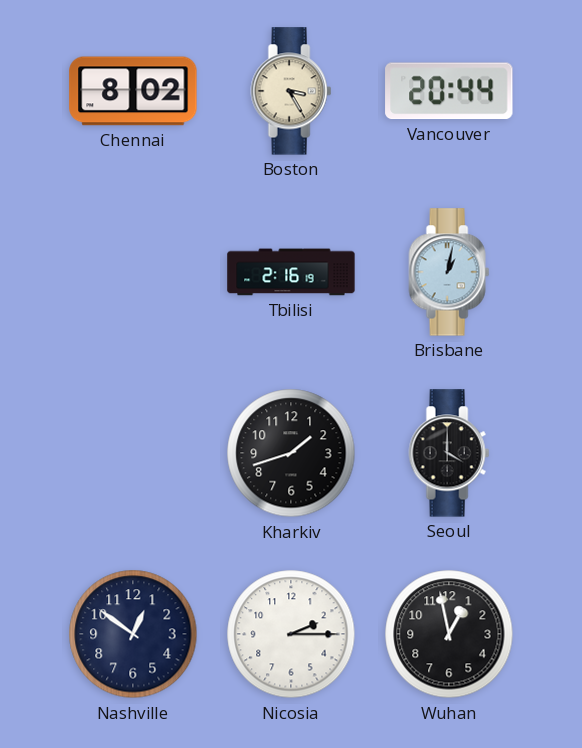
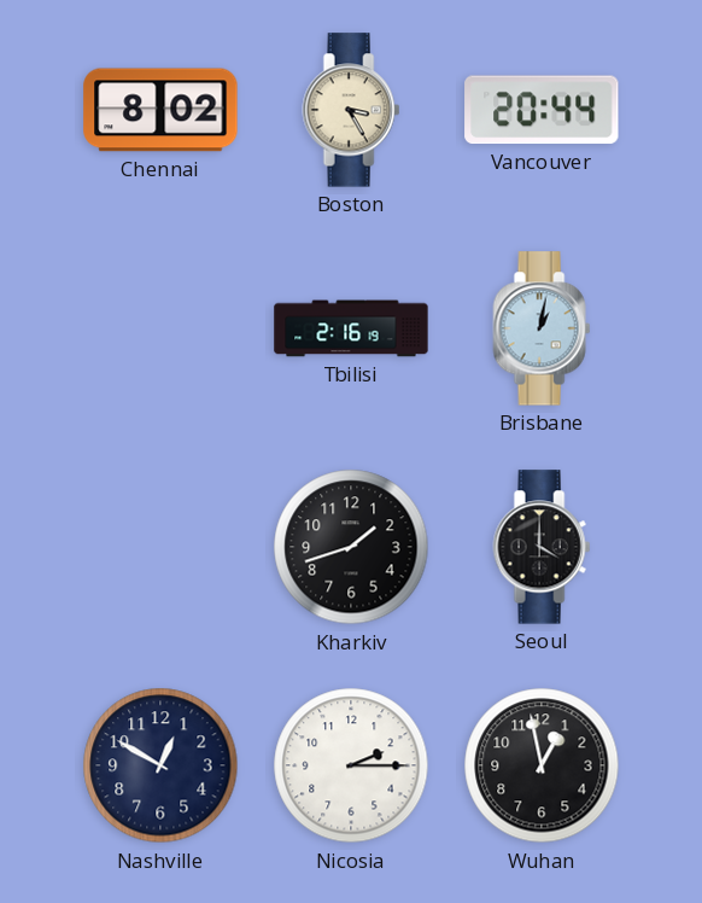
Nashville: 12:51 -> 12:50
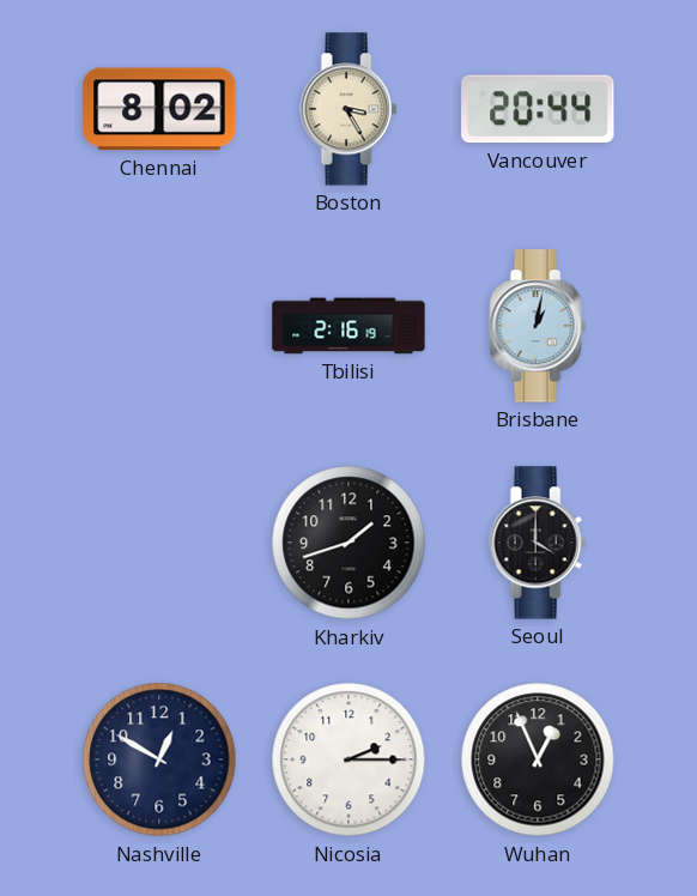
Wuhan: 12:58 -> 12:56
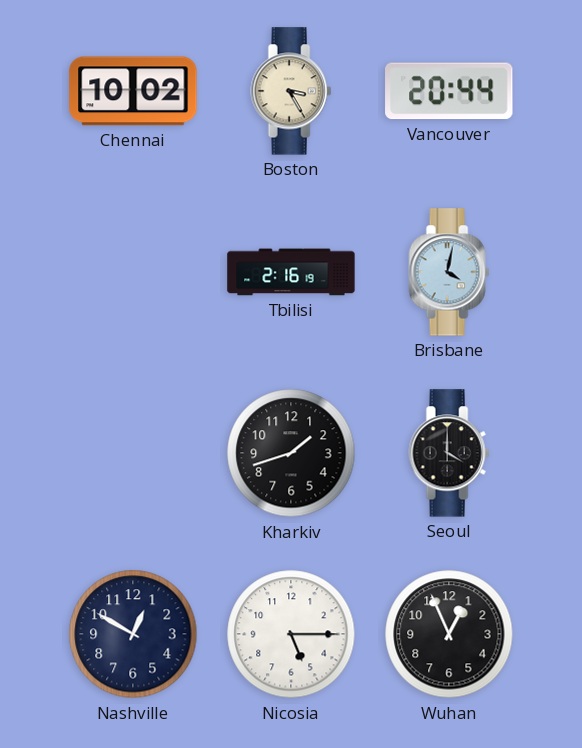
Chennai: 8:02 -> 10:02
Brisbane: 1:02 -> 4:02
Nicosia: 2:15 -> 5:15
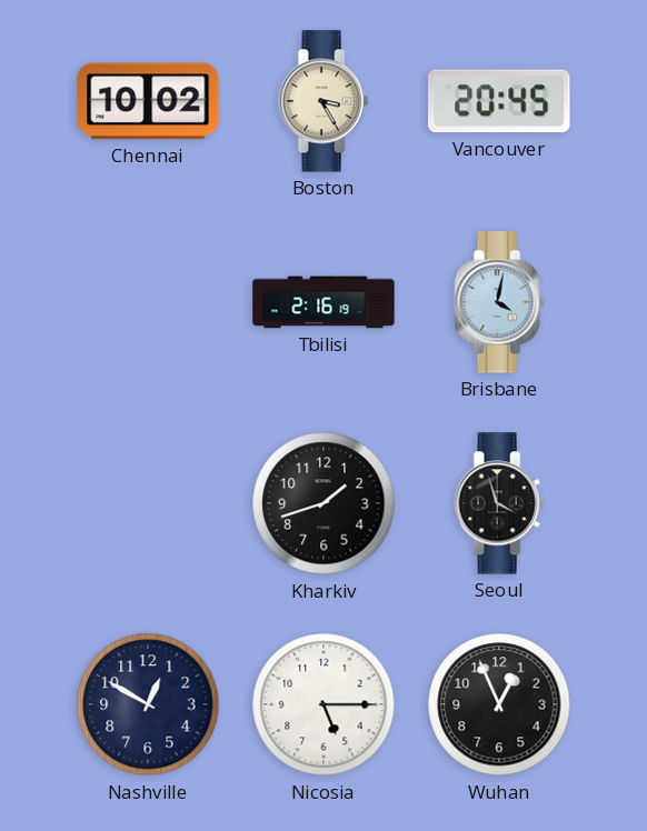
Vancouver: 20:44 -> 20:45
Seoul: 4:00 -> 3:57
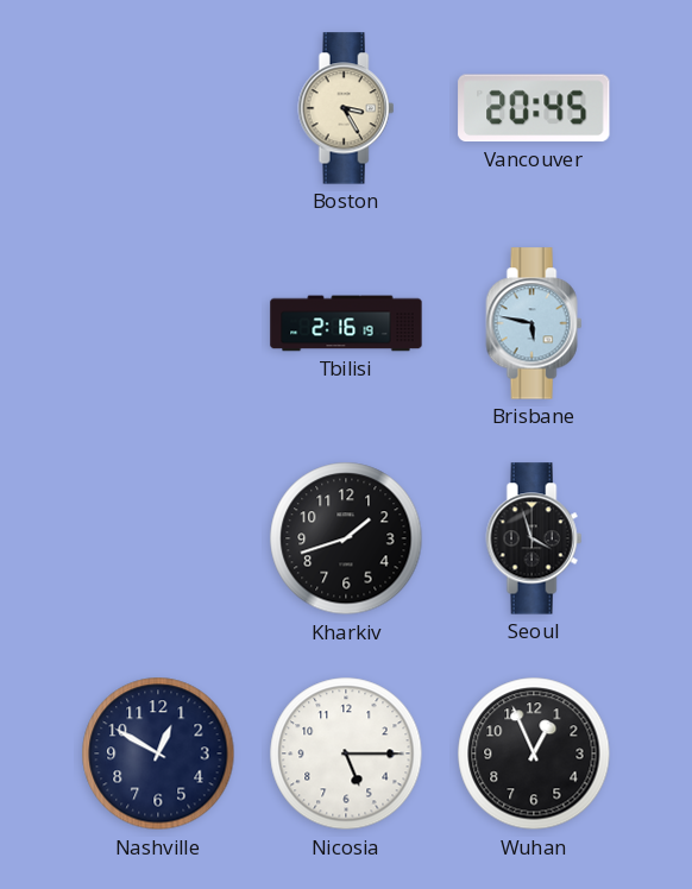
Chennai: 10:02 -> none
Brisbane: 4:02 -> 5:47
